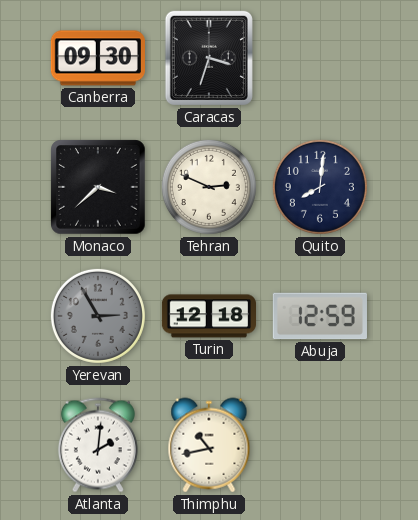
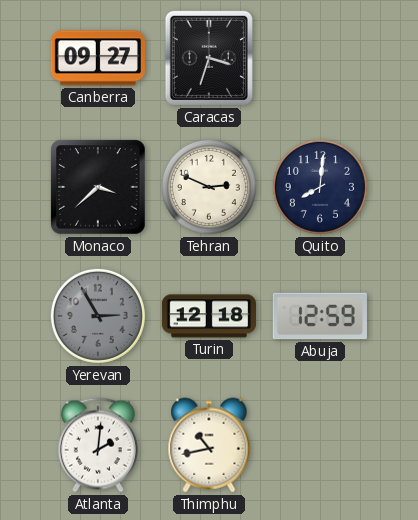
Canberra: 09:30 -> 09:27
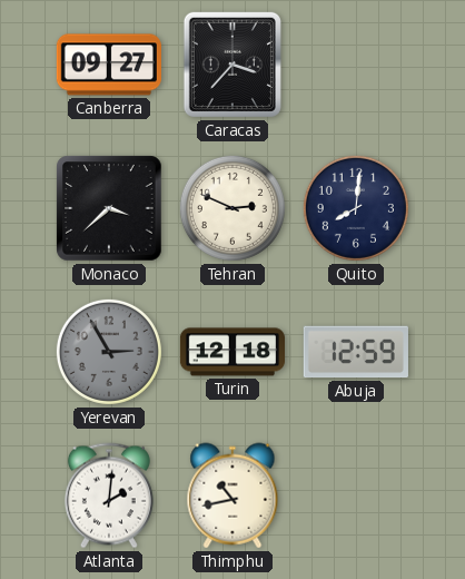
Caracas: 3:33 -> 3:37
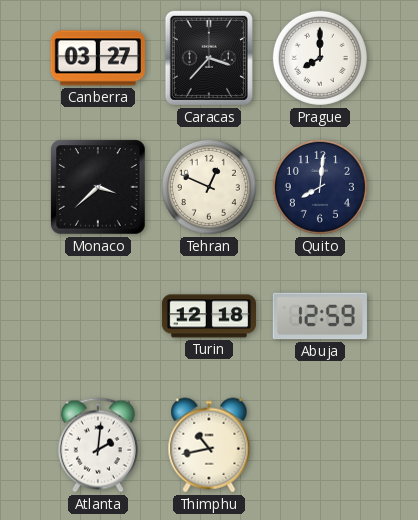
Canberra: 09:27 -> 03:27
Prague: none -> 8:00
Tehran: 2:49 -> 12:49
Yerevan: 2:55 -> none
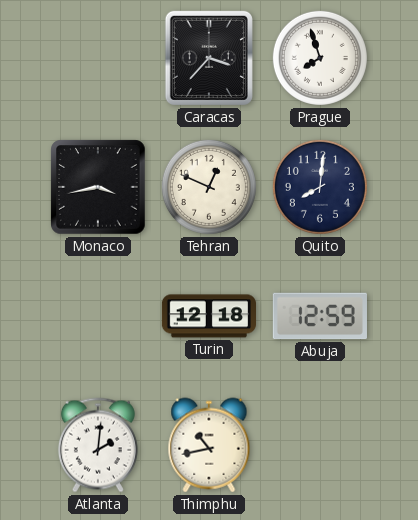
Canberra: 03:27 -> none
Prague: 8:00 -> 7:57
Monaco: 3:38 -> 3:43
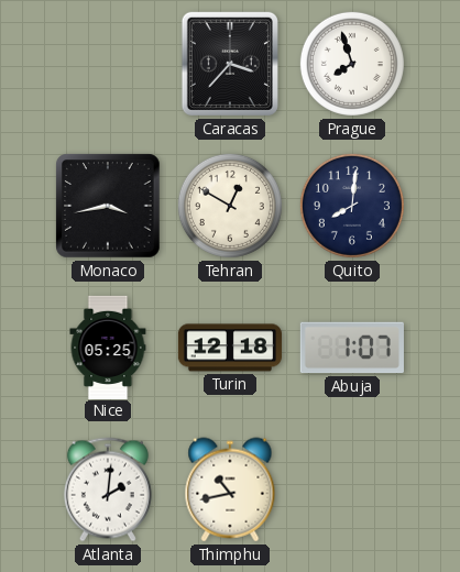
Tehran: 12:49 -> 12:50
Nice: none -> 05:25
Abuja: 12:59 -> 1:07
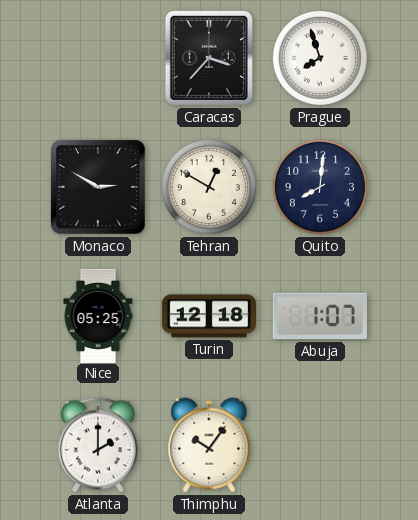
Monaco: 3:43 -> 2:50
Atlanta: 2:01 -> 2:00
Thimphu: 10:43 -> 10:06
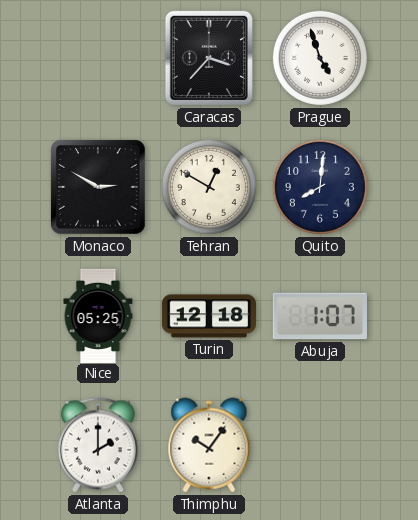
Prague: 7:57 -> 4:57
